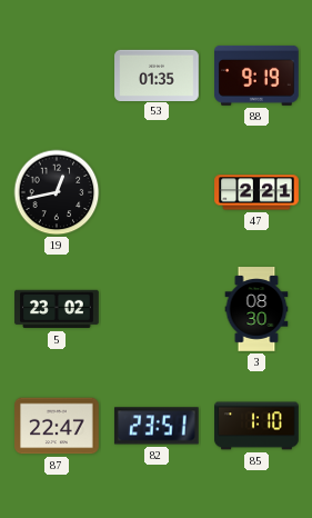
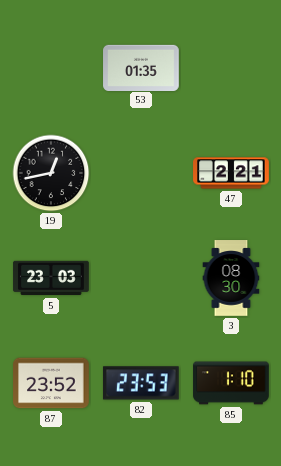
88: 9:19 -> none
5: 23:02 -> 23:03
87: 22:47 -> 23:52
82: 23:51 -> 23:53
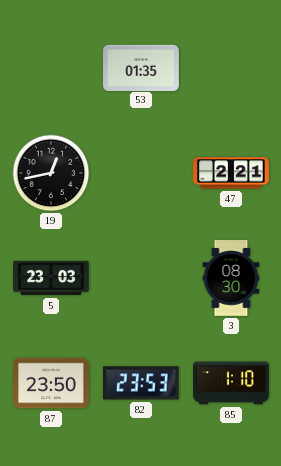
87: 23:52 -> 23:50
